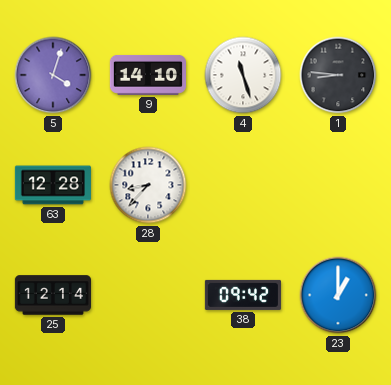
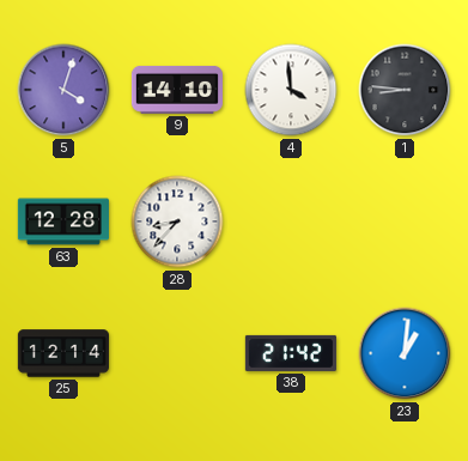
4: 11:27 -> 3:59
38: 09:42 -> 21:42
23: 1:00 -> 1:01
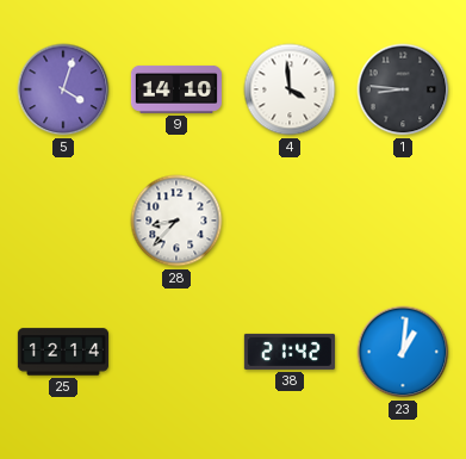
63: 12:28 -> none
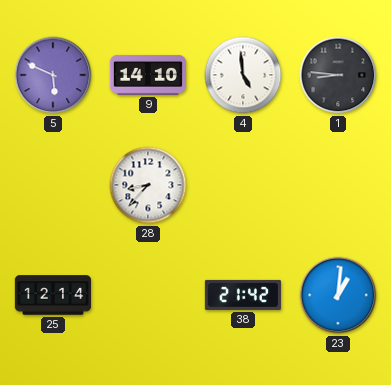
5: 4:03 -> 5:49
4: 3:59 -> 4:59
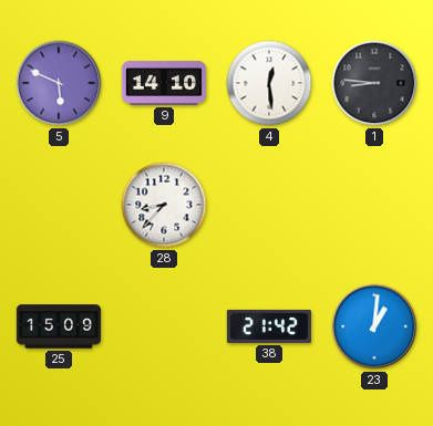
4: 4:59 -> 12:29
25: 12:14 -> 15:09
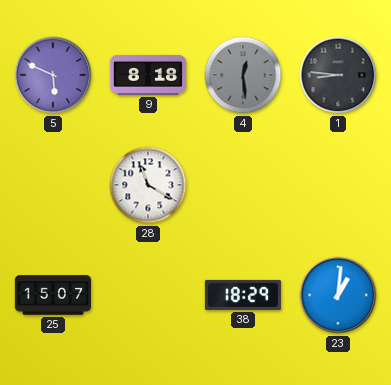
9: 14:10 -> 8:18
4 dial: white -> grey
28: 8:37 -> 11:20
25: 15:09 -> 15:07
38: 21:42 -> 18:29
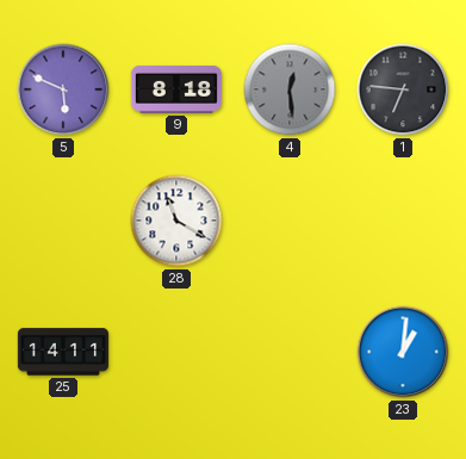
1: 8:46 -> 6:46
25: 15:07 -> 14:11
38: 18:29 -> none
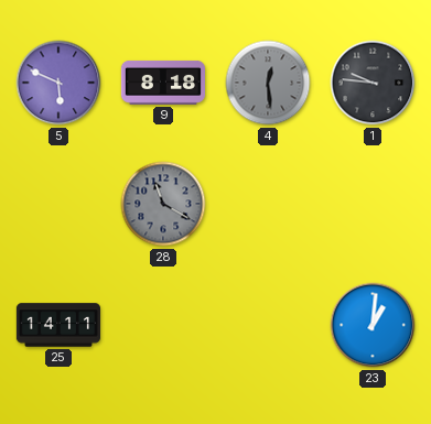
1: 6:46 -> 9:46
28 dial: white -> grey
